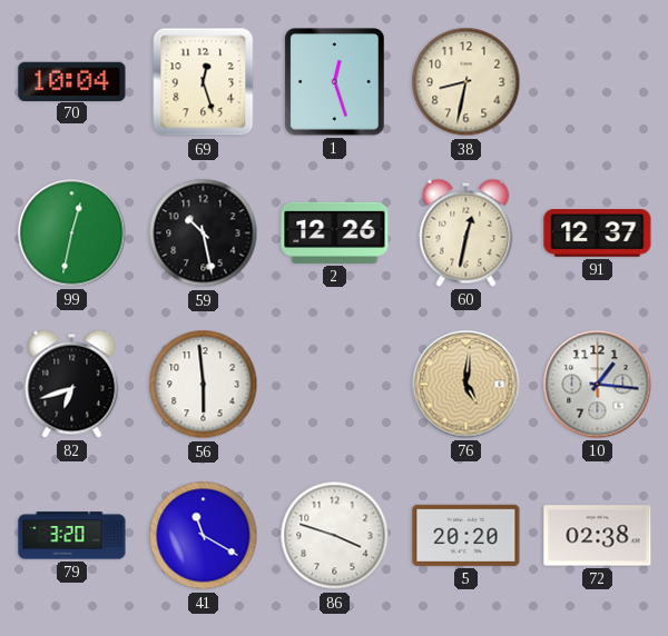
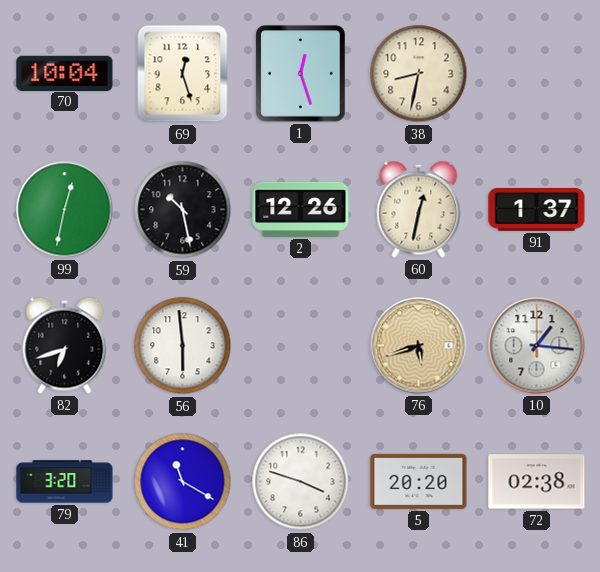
91: 12:37 -> 1:37
76: 5:01 -> 5:42
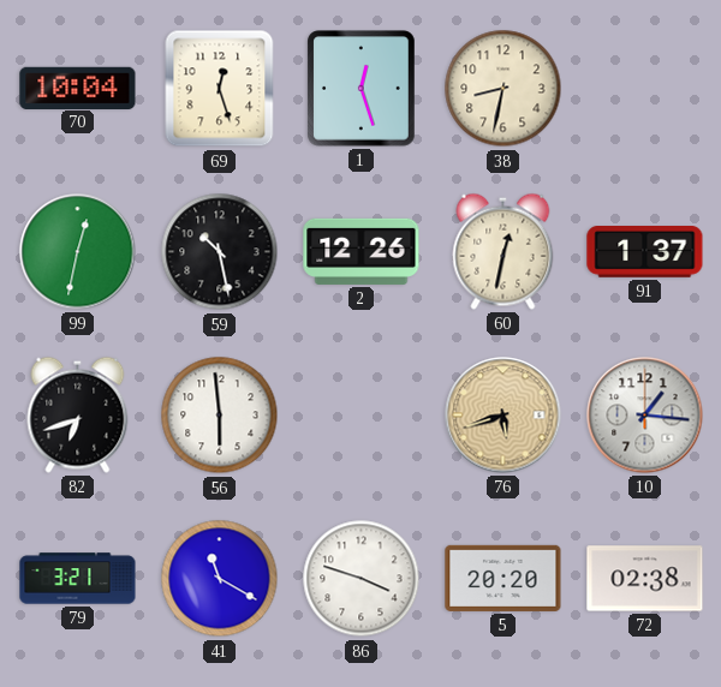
79: 3:20 -> 3:21
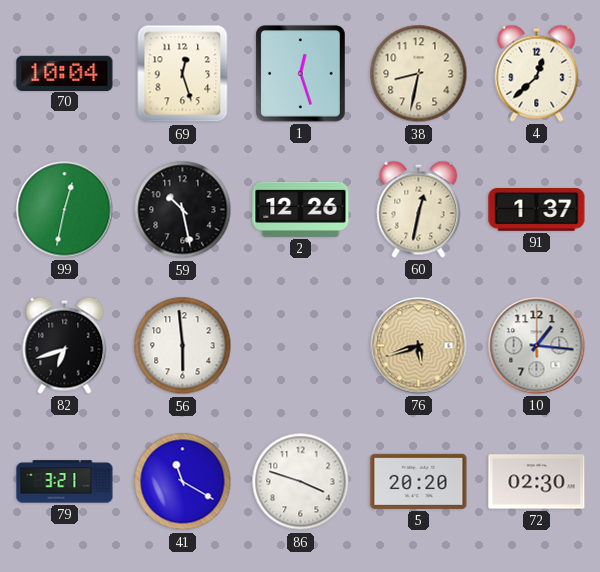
4: none -> 12:38
72: 02:38 -> 02:30
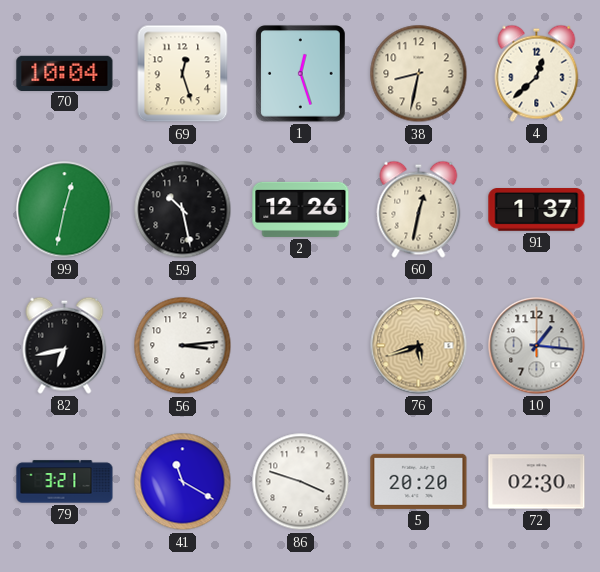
82: 6:42 -> 6:43
56: 5:59 -> 3:14
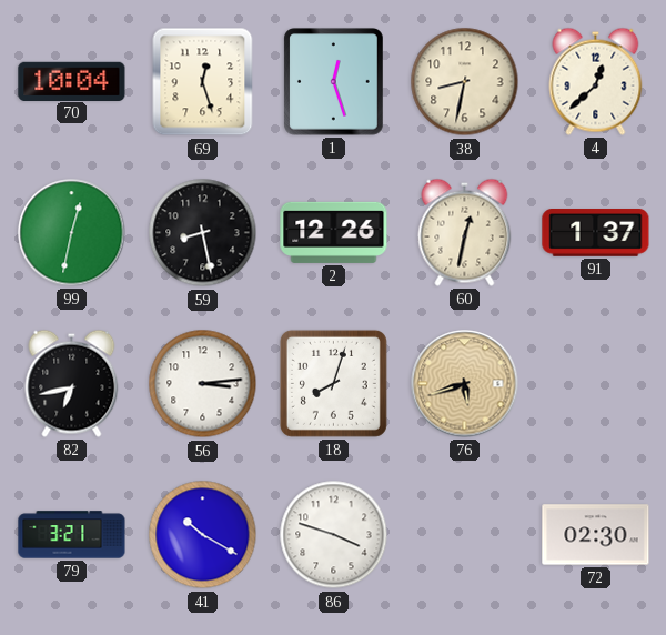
59: 10:28 -> 8:28
18: none -> 8:03
10: 1:16 -> none
41: 11:20 -> 10:20
5: 20:20 -> none
